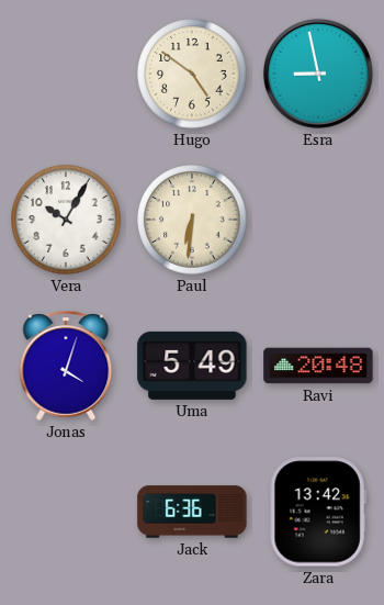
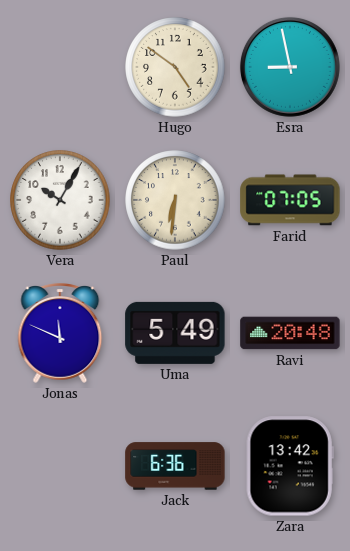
Farid: none -> 07:05
Jonas: 4:03 -> 11:49
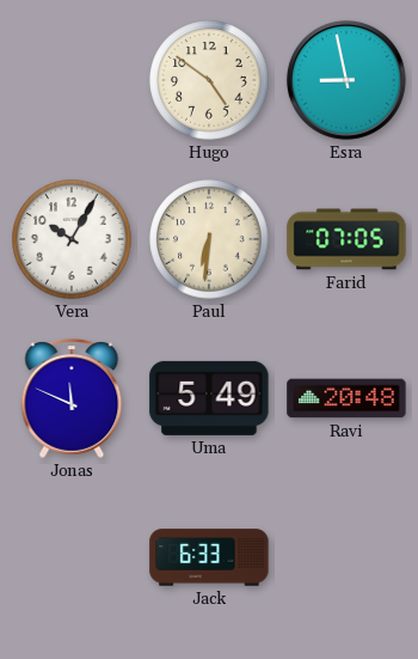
Jack: 6:36 -> 6:33
Zara: 13:42 -> none
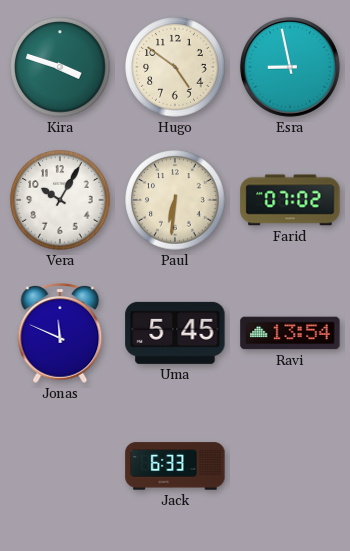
Kira: none -> 3:48
Farid: 07:05 -> 07:02
Uma: 5:49 -> 5:45
Ravi: 20:48 -> 13:54
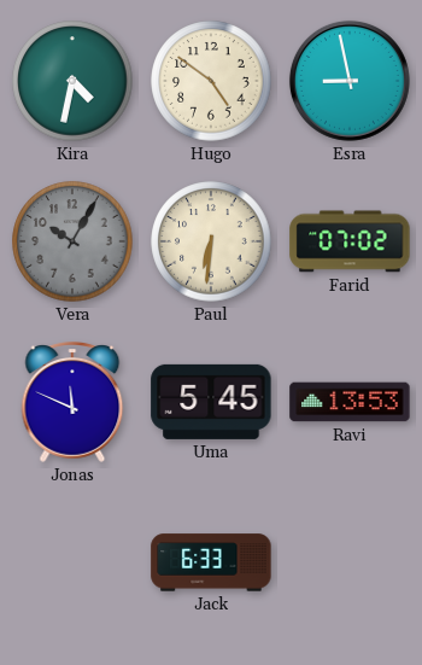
Kira: 3:48 -> 4:32
Vera dial: white -> grey
Ravi: 13:54 -> 13:53
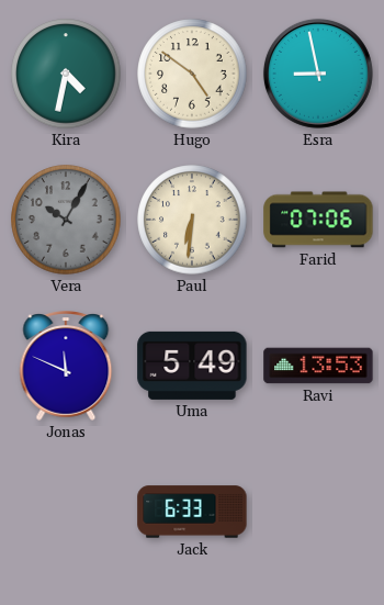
Farid: 07:02 -> 07:06
Uma: 5:45 -> 5:49
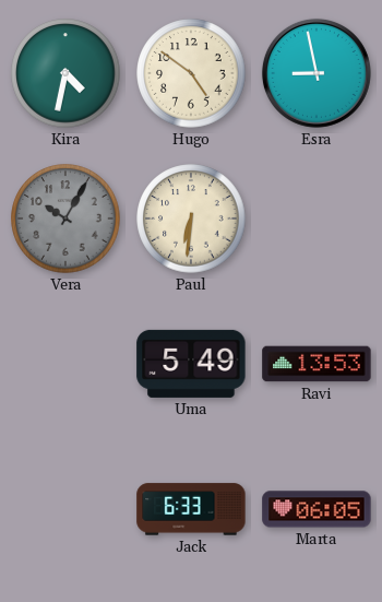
Farid: 07:06 -> none
Jonas: 11:49 -> none
Marta: none -> 06:05
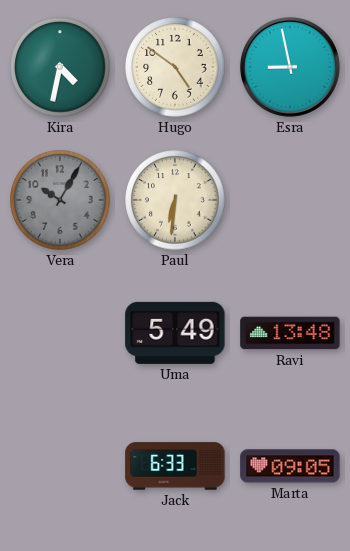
Ravi: 13:53 -> 13:48
Marta: 06:05 -> 09:05
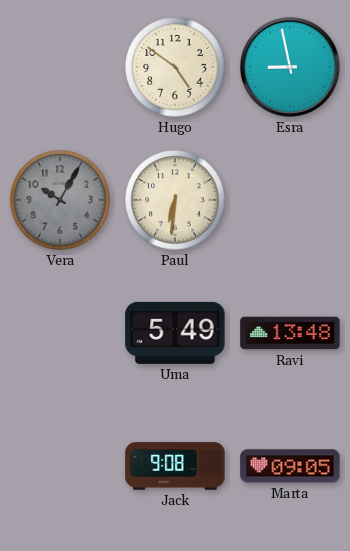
Kira: 4:32 -> none
Jack: 6:33 -> 9:08
